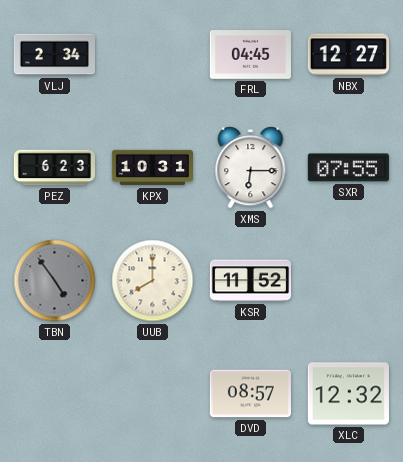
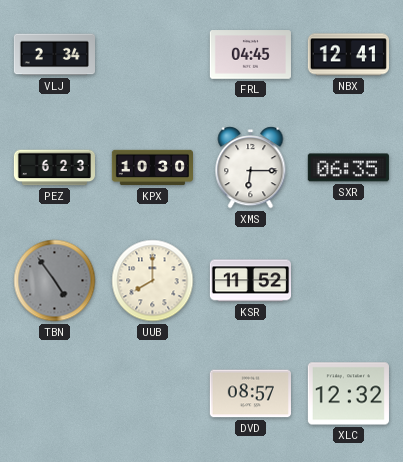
NBX: 12:27 -> 12:41
KPX: 10:31 -> 10:30
SXR: 07:55 -> 06:35
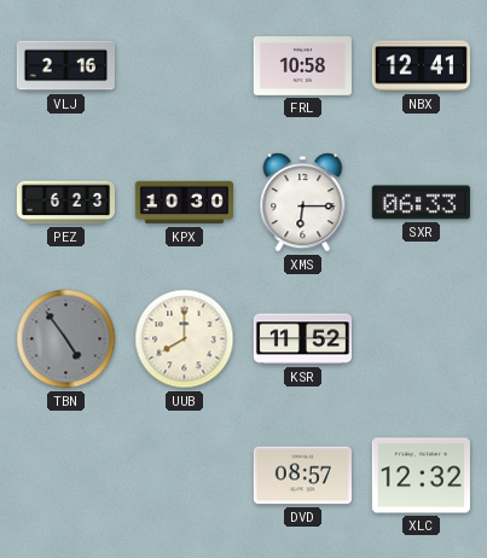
VLJ: 2:34 -> 2:16
FRL: 04:45 -> 10:58
SXR: 06:35 -> 06:33
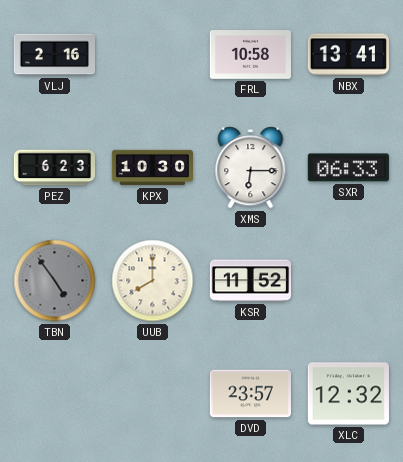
NBX: 12:41 -> 13:41
DVD: 08:57 -> 23:57
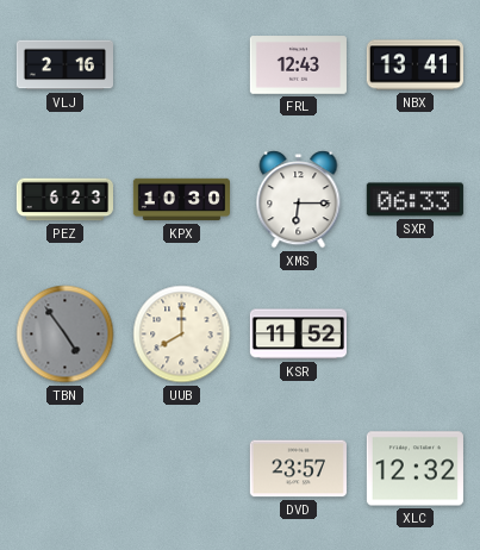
FRL: 10:58 -> 12:43
